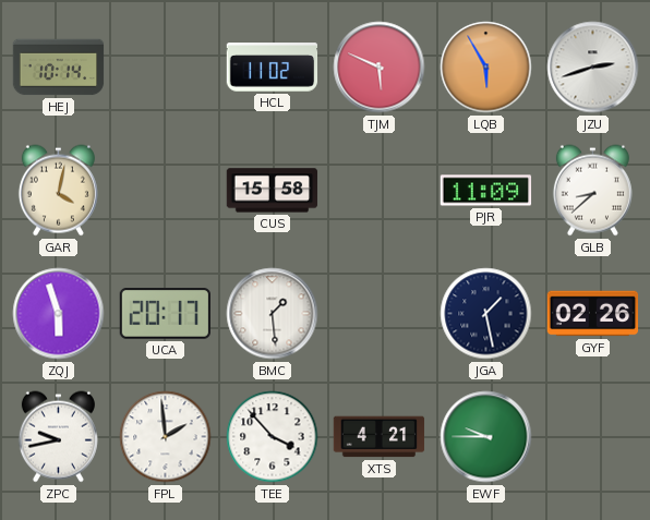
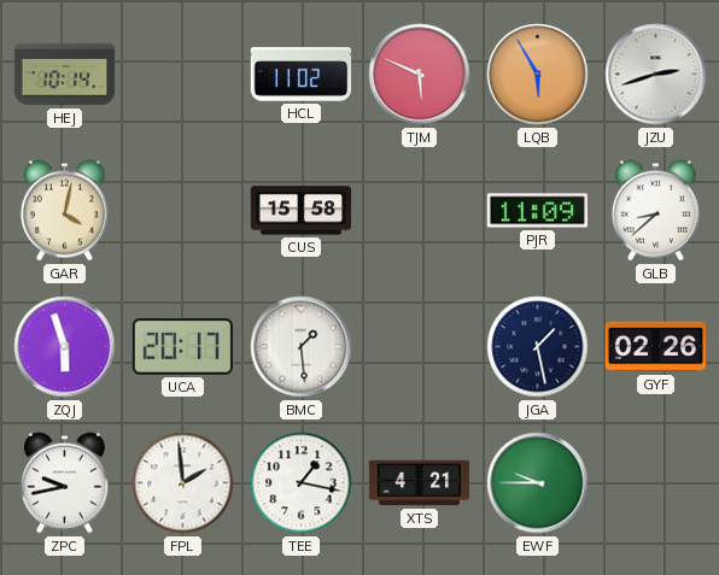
TEE: 3:53 -> 1:17
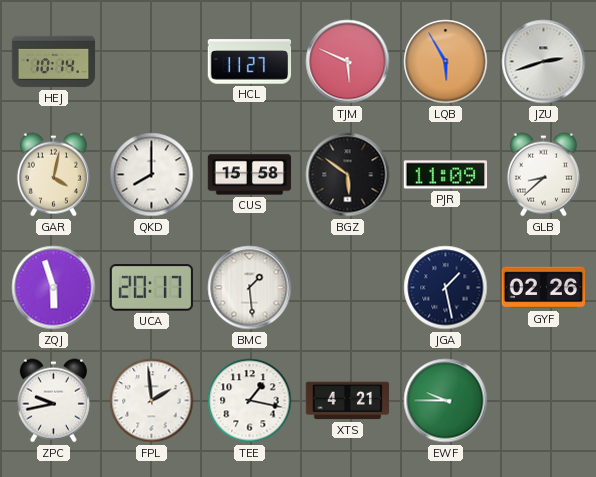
HCL: 11:02 -> 11:27
QKD: none -> 8:00
BGZ: none -> 5:51
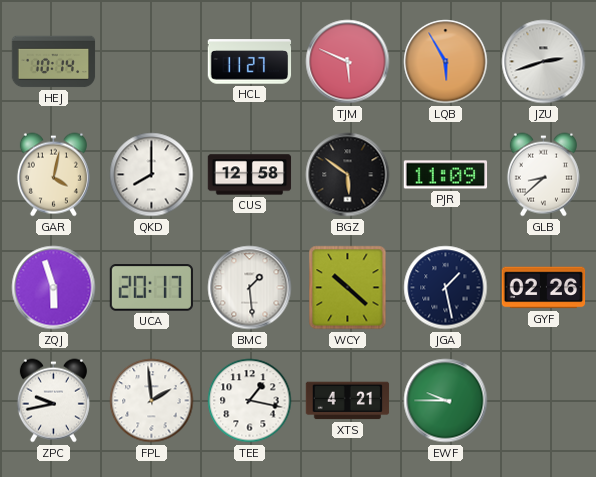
CUS: 15:58 -> 12:58
WCY: none -> 10:22
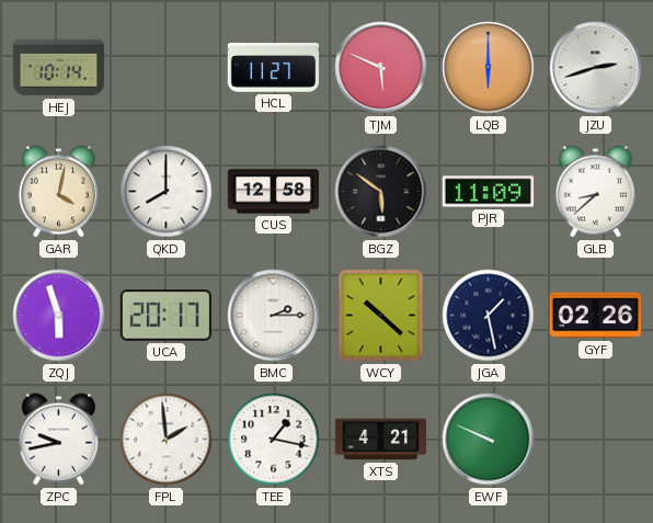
LQB: 5:55 -> 6:00
BMC: 1:29 -> 2:15
EWF: 9:45 -> 9:49
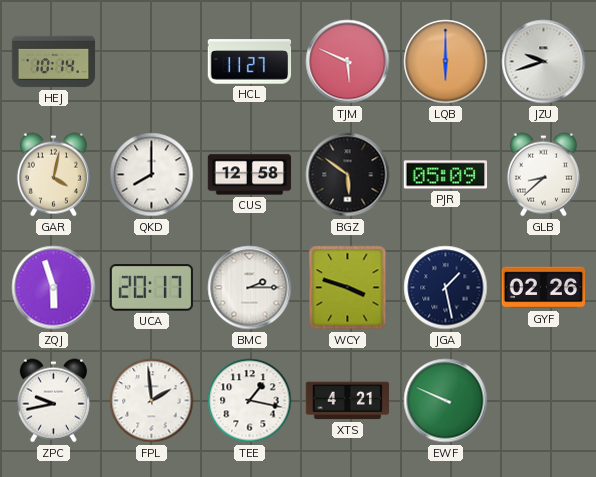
JZU: 2:42 -> 9:42
PJR: 11:09 -> 05:09
WCY: 10:22 -> 3:48
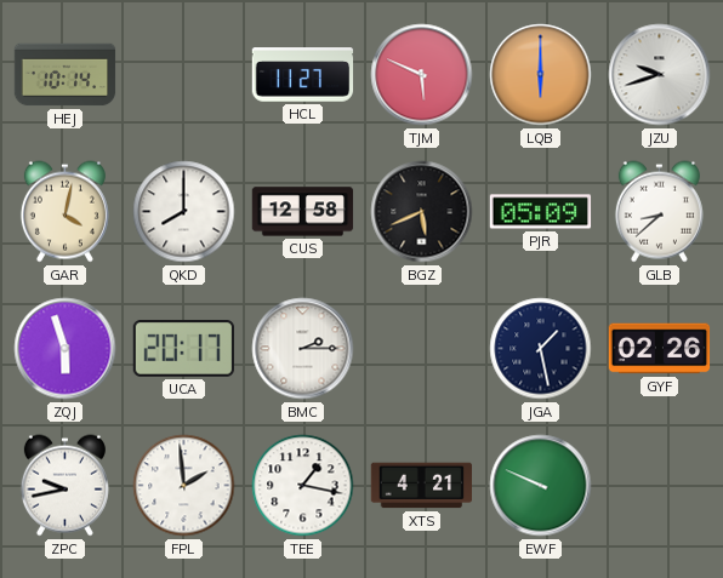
BGZ: 5:51 -> 5:41
WCY: 3:48 -> none
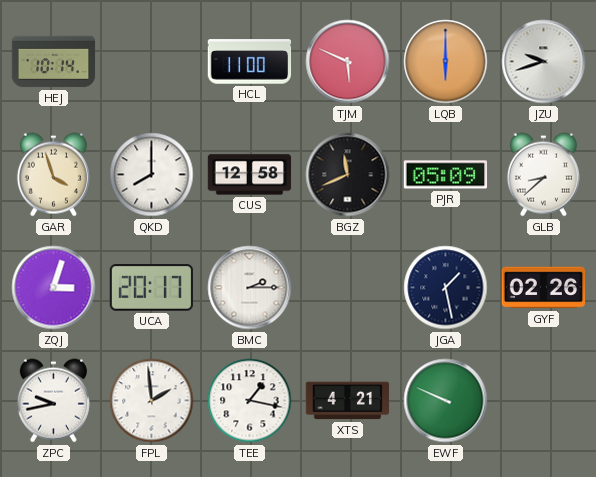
HCL: 11:27 -> 11:00
GAR: 4:02 -> 3:57
BGZ: 5:41 -> 11:41
ZQJ: 5:57 -> 3:03
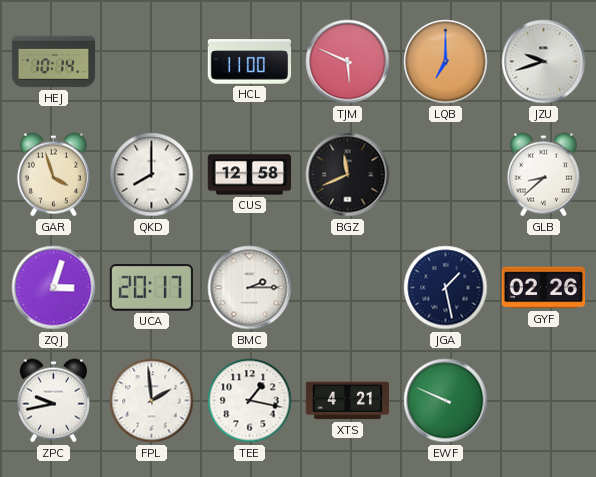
LQB: 6:00 -> 7:00
PJR: 05:09 -> none
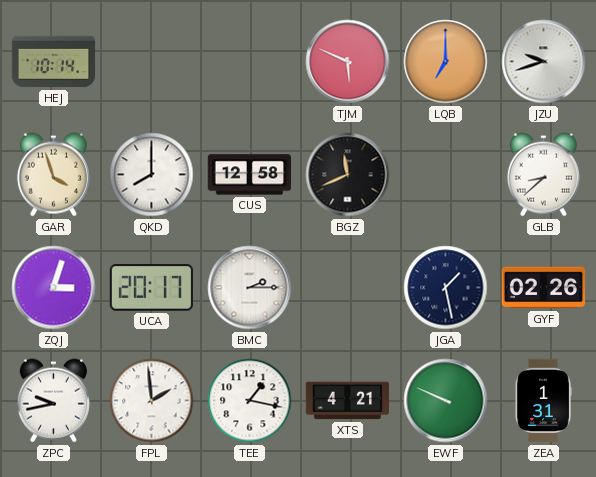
HCL: 11:00 -> none
ZEA: none -> 1:31
